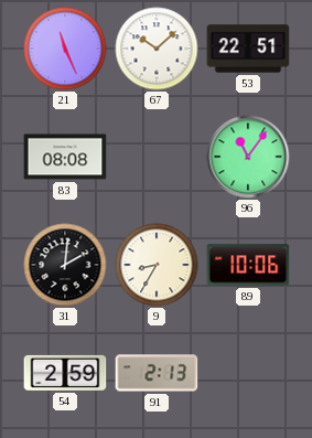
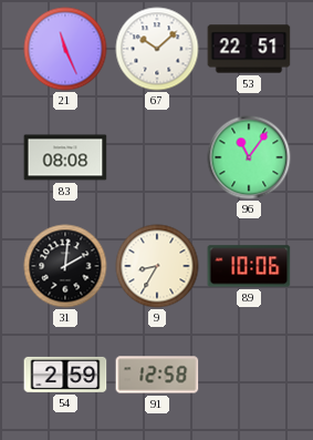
91: 2:13 -> 12:58
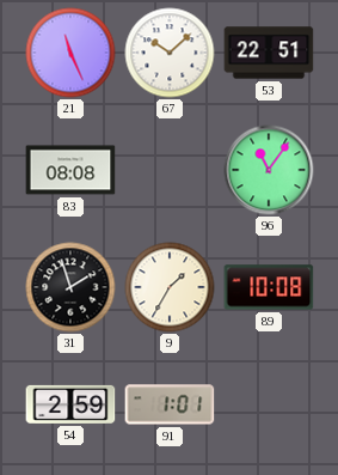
31: 2:01 -> 1:57
9: 8:35 -> 1:35
89: 10:06 -> 10:08
91: 12:58 -> 1:01
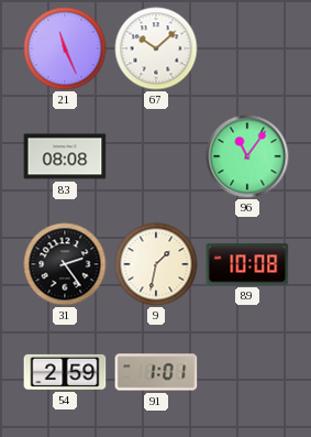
53: 22:51 -> none
31: 1:57 -> 2:24
9: 1:35 -> 1:32
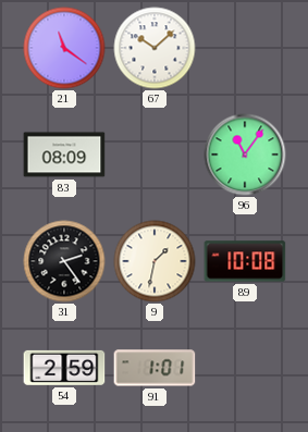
21: 11:26 -> 11:21
83: 08:08 -> 08:09
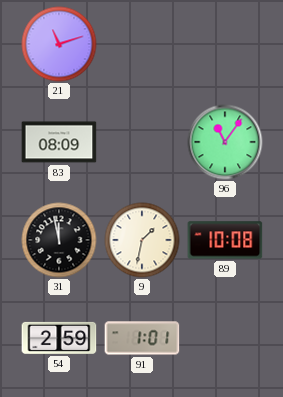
21: 11:21 -> 11:12
67: 10:08 -> none
31: 2:24 -> 11:58
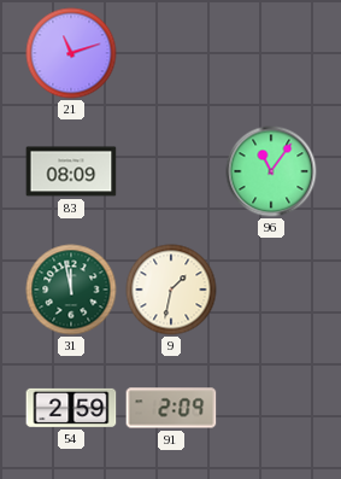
31 dial: black -> green
89: 10:08 -> none
91: 1:01 -> 2:09
